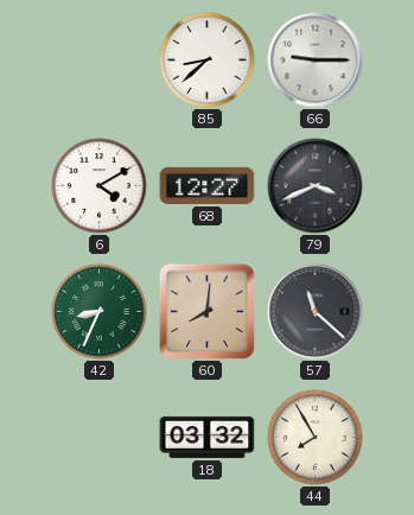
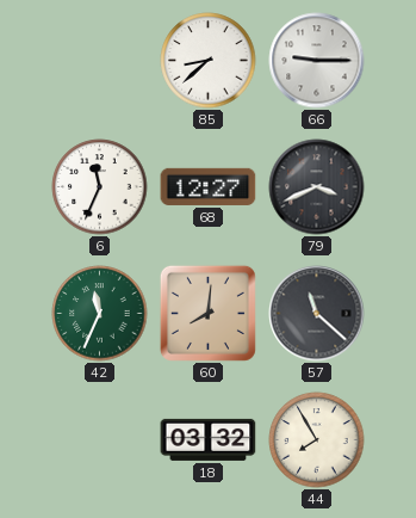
6: 4:10 -> 11:34
42: 8:34 -> 11:34
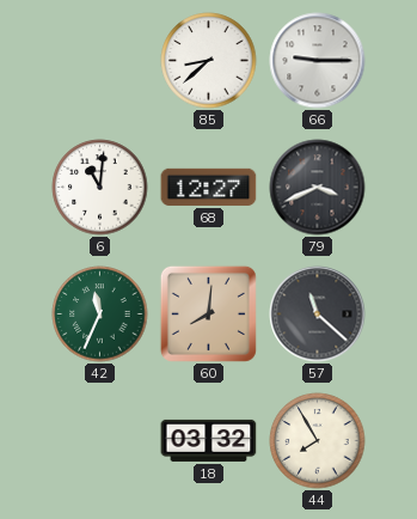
6: 11:34 -> 11:01
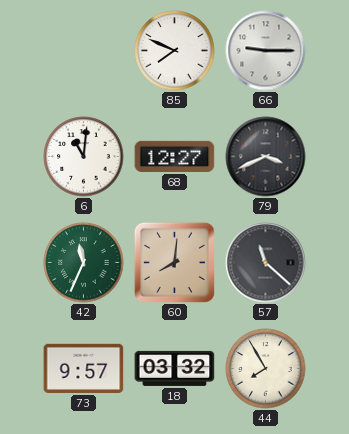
85: 8:38 -> 7:49
73: none -> 9:57
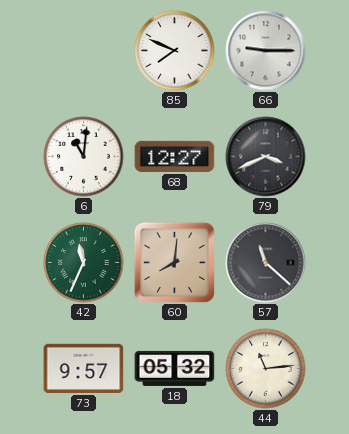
18: 03:32 -> 05:32
44: 7:55 -> 11:14
